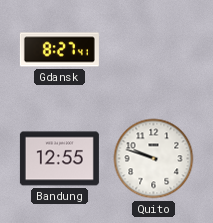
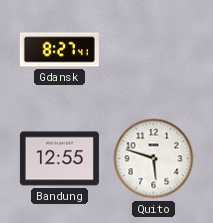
Quito: 9:48 -> 5:48
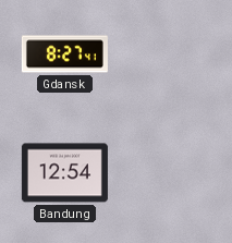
Bandung: 12:55 -> 12:54
Quito: 5:48 -> none
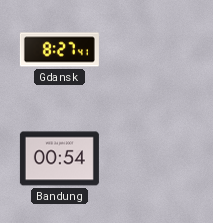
Bandung: 12:54 -> 00:54
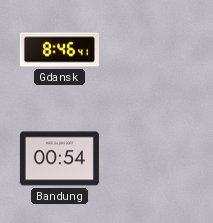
Gdansk: 8:27 -> 8:46
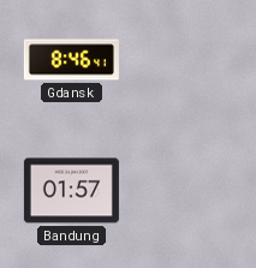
Bandung: 00:54 -> 01:57
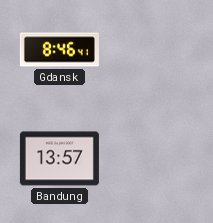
Bandung: 01:57 -> 13:57
